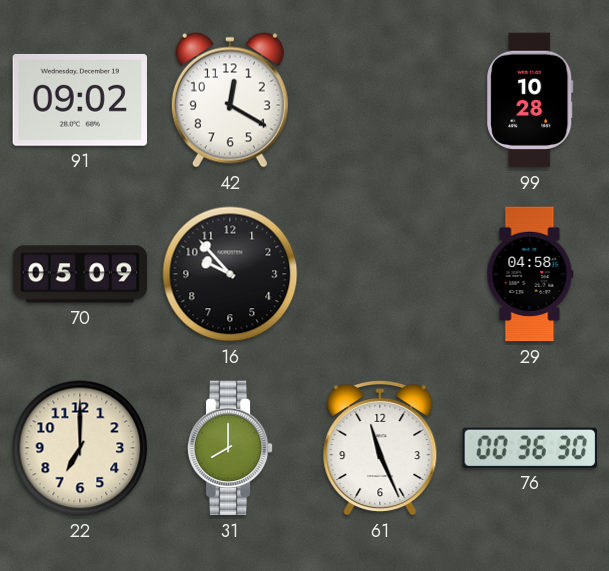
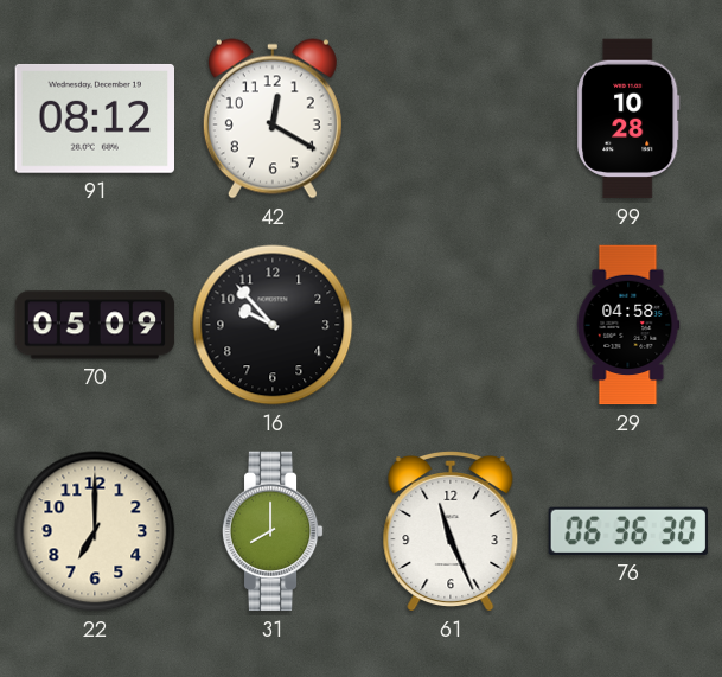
91: 09:02 -> 08:12
76: 00:36 -> 06:36
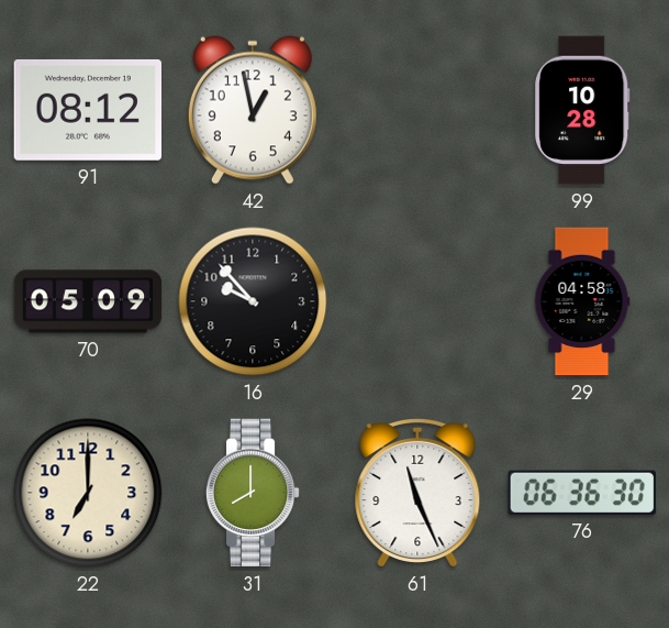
42: 12:20 -> 12:58
